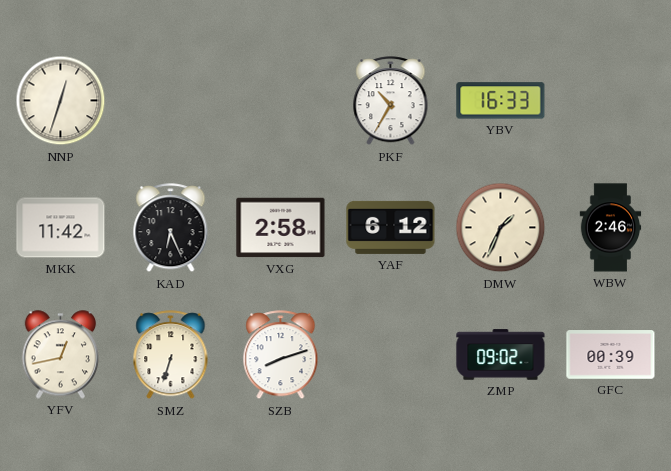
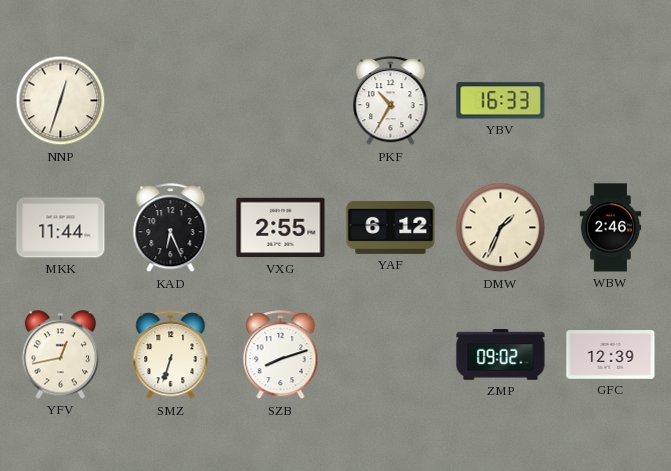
MKK: 11:42 -> 11:44
VXG: 2:58 -> 2:55
GFC: 00:39 -> 12:39
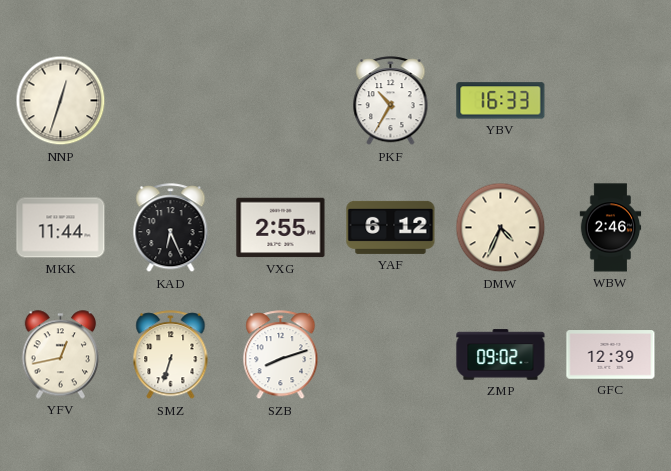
DMW: 1:34 -> 4:34
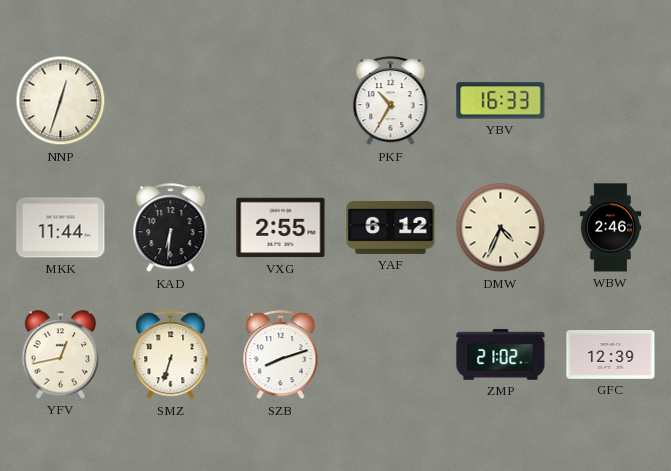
KAD: 6:26 -> 6:31
ZMP: 09:02 -> 21:02
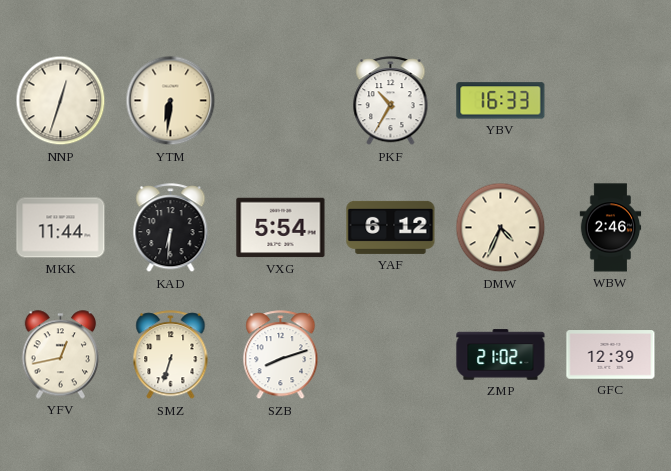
YTM: none -> 6:31
VXG: 2:55 -> 5:54
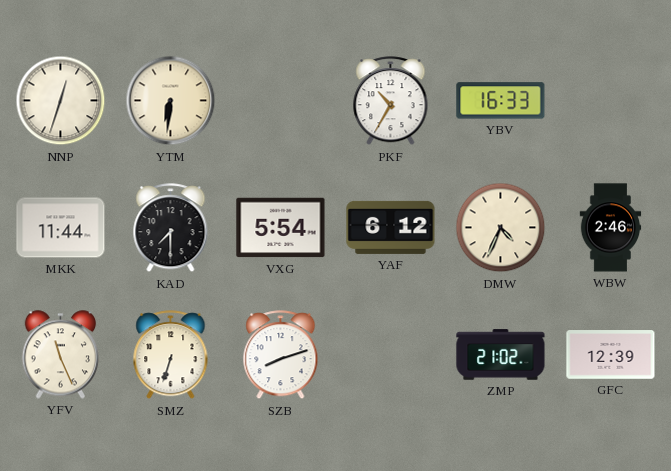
KAD: 6:31 -> 7:30
YFV: 12:43 -> 11:26
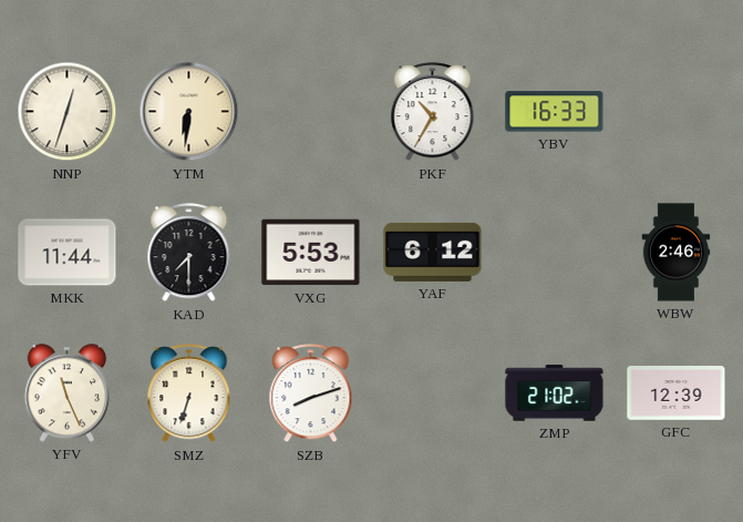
VXG: 5:54 -> 5:53
DMW: 4:34 -> none
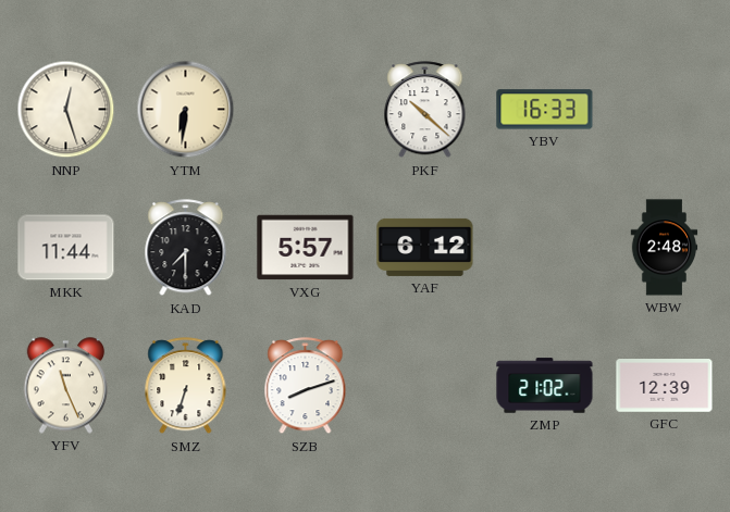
NNP: 12:33 -> 12:27
PKF: 10:35 -> 10:22
VXG: 5:53 -> 5:57
WBW: 2:46 -> 2:48
